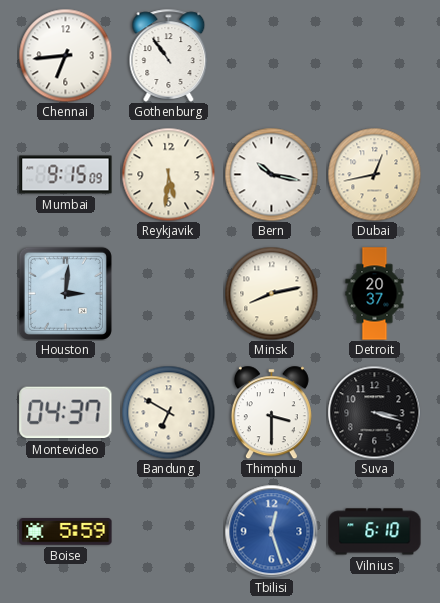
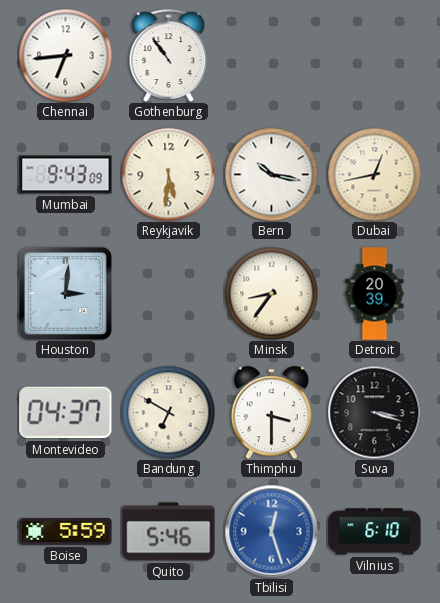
Mumbai: 9:15 -> 9:43
Minsk: 8:13 -> 8:36
Detroit: 20:37 -> 20:39
Quito: none -> 5:46
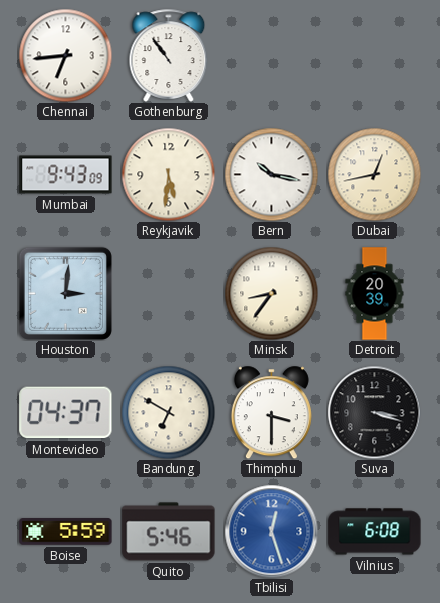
Vilnius: 6:10 -> 6:08
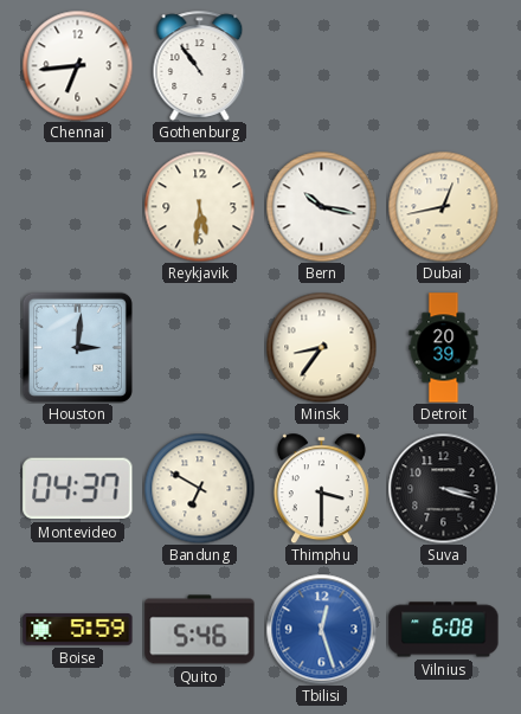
Mumbai: 9:43 -> none
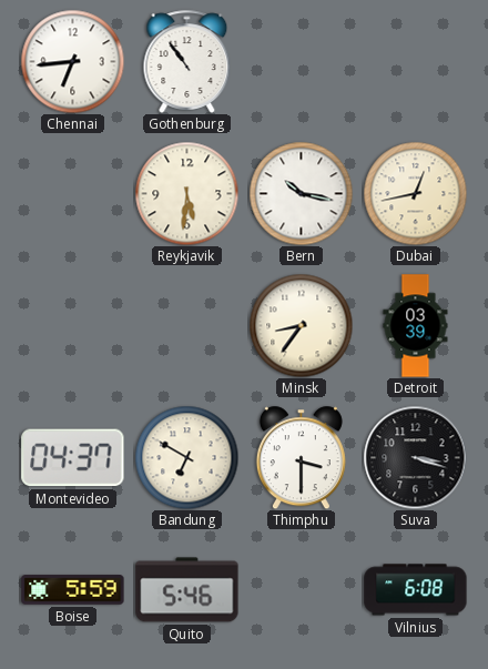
Houston: 3:01 -> none
Detroit: 20:39 -> 03:39
Tbilisi: 12:27 -> none
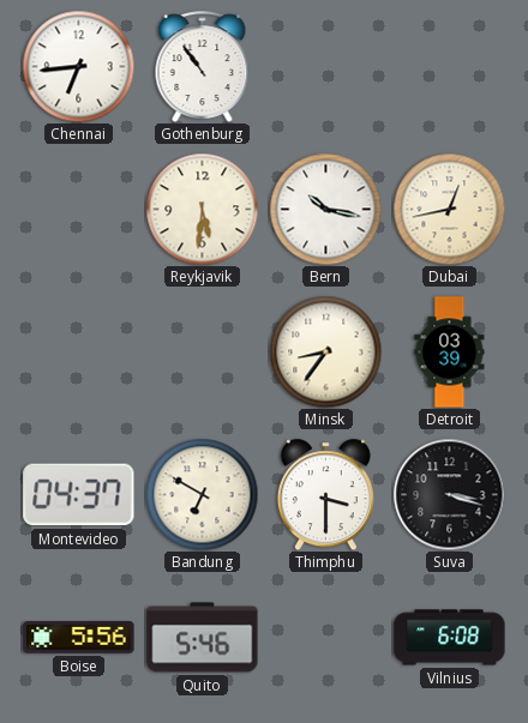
Boise: 5:59 -> 5:56
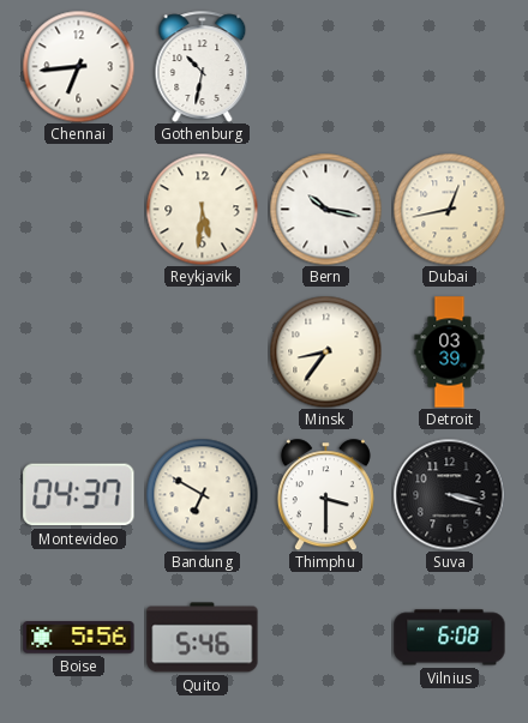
Gothenburg: 10:54 -> 10:32
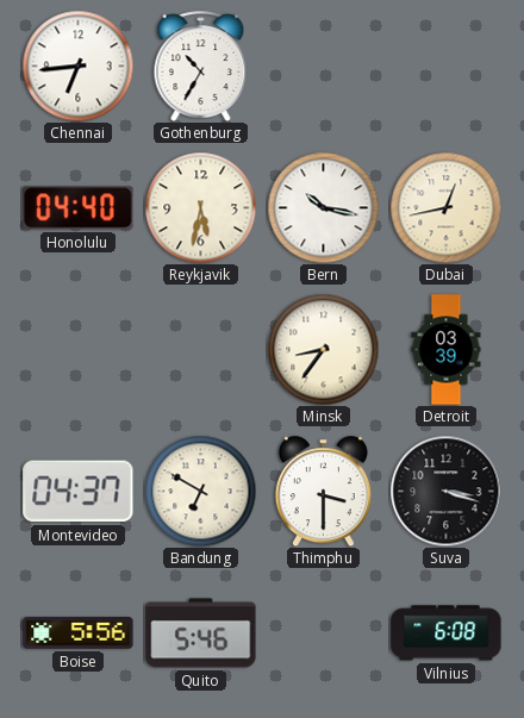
Gothenburg: 10:32 -> 10:35
Honolulu: none -> 04:40
Reykjavik: 5:31 -> 5:32
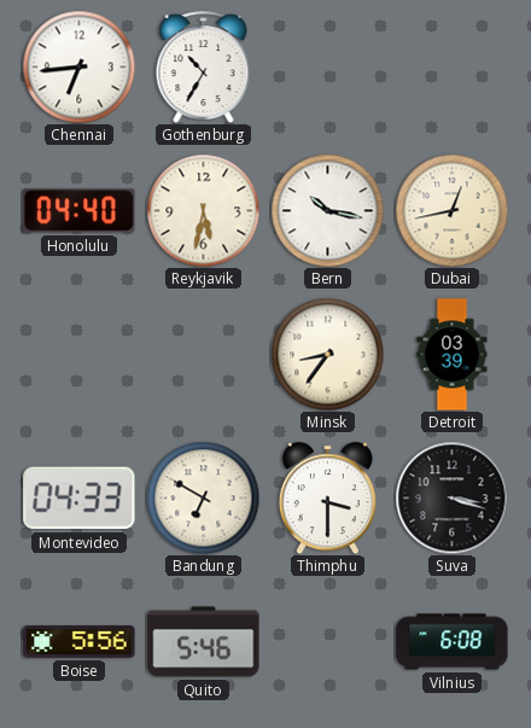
Montevideo: 04:37 -> 04:33
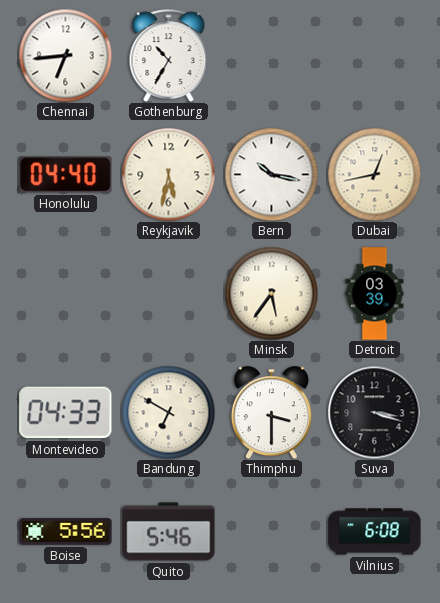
Minsk: 8:36 -> 5:36
